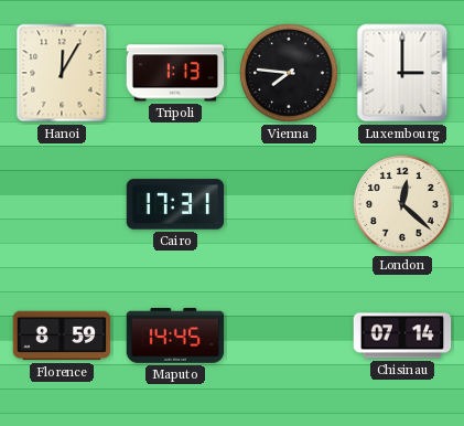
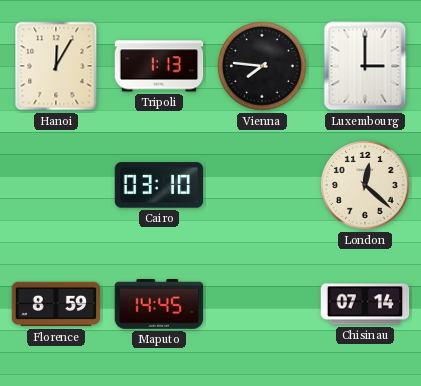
Cairo: 17:31 -> 03:10
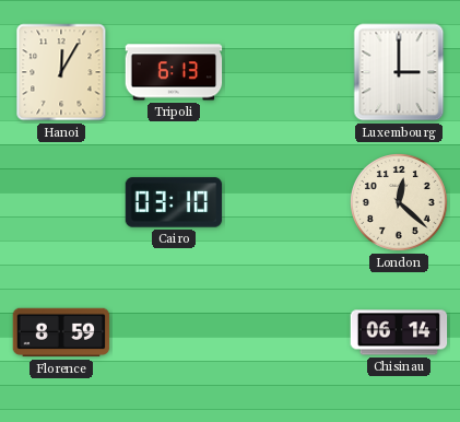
Tripoli: 1:13 -> 6:13
Vienna: 7:46 -> none
Maputo: 14:45 -> none
Chisinau: 07:14 -> 06:14
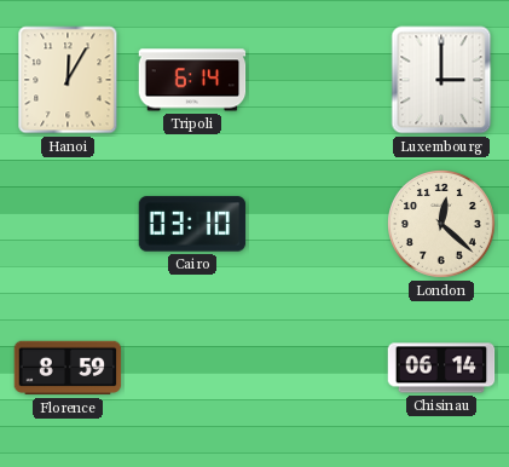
Tripoli: 6:13 -> 6:14
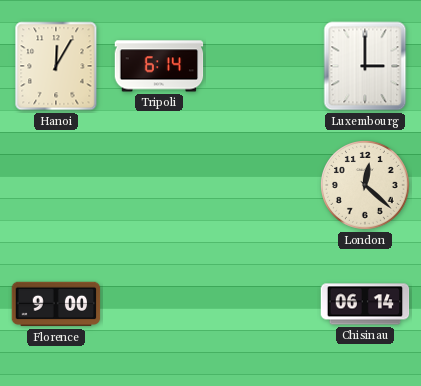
Cairo: 03:10 -> none
Florence: 8:59 -> 9:00
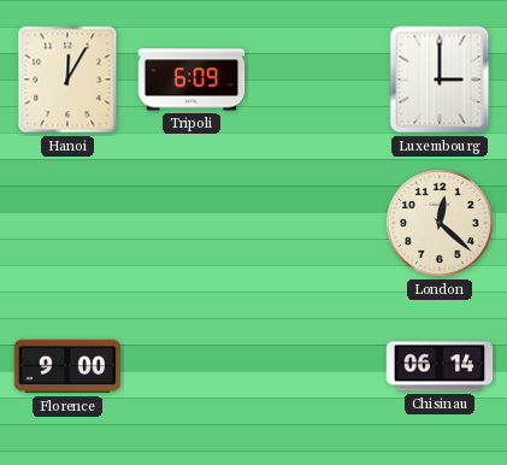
Tripoli: 6:14 -> 6:09
